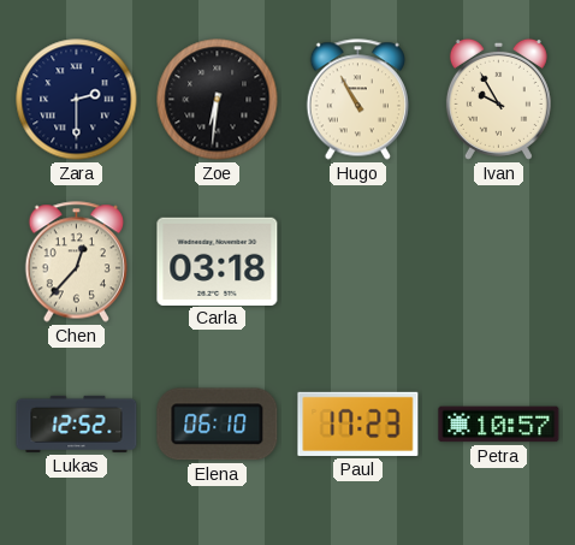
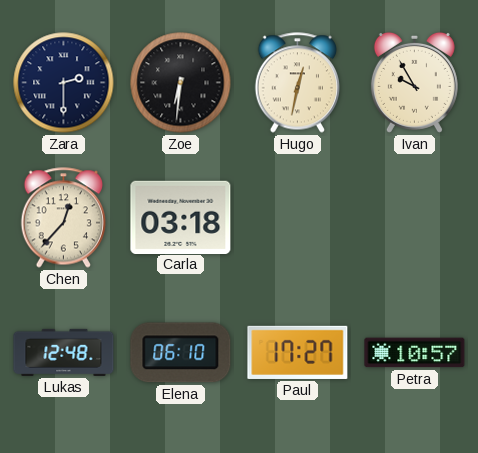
Hugo: 10:55 -> 12:32
Lukas: 12:52 -> 12:48
Paul: 17:23 -> 17:27
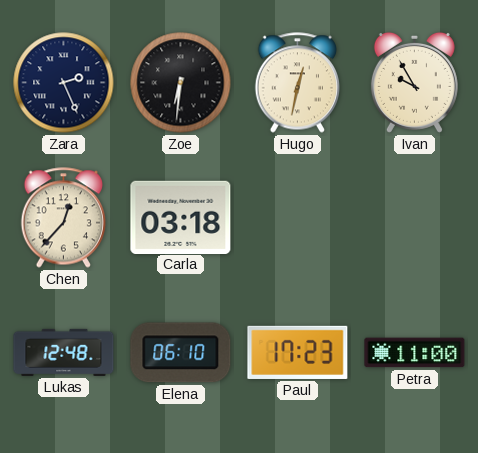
Zara: 2:30 -> 2:26
Paul: 17:27 -> 17:23
Petra: 10:57 -> 11:00
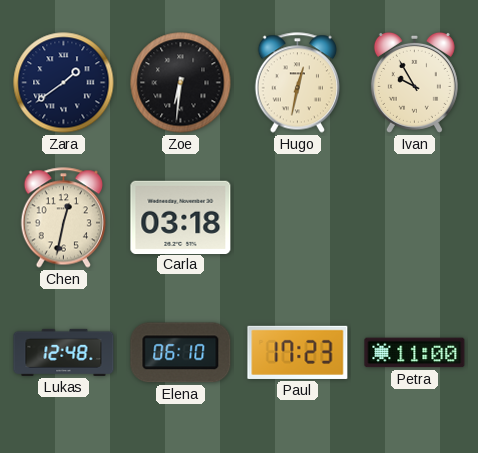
Zara: 2:26 -> 1:39
Chen: 12:37 -> 12:32
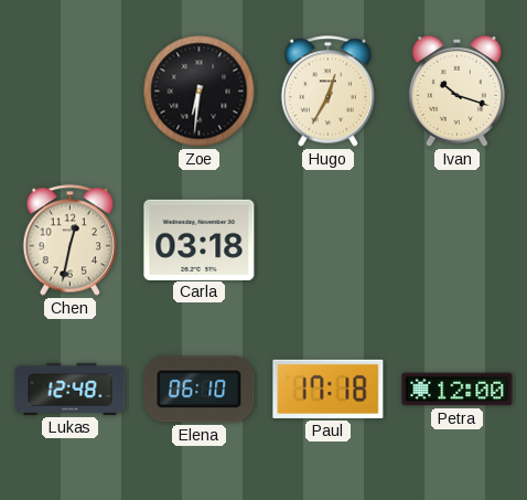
Zara: 1:39 -> none
Hugo: 12:32 -> 12:35
Ivan: 9:55 -> 10:18
Paul: 17:23 -> 17:18
Petra: 11:00 -> 12:00
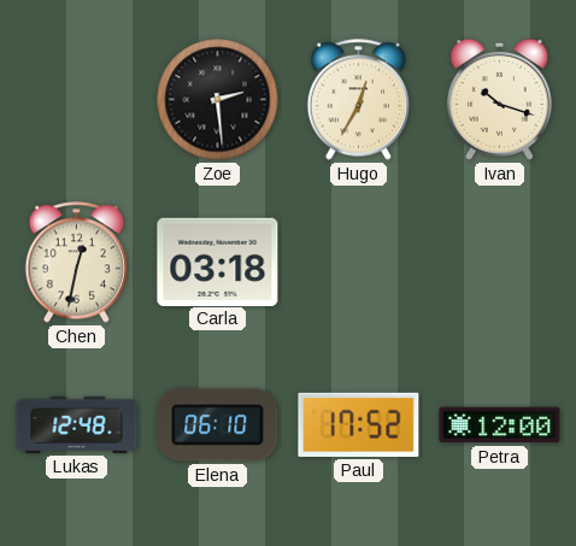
Zoe: 6:31 -> 2:29
Paul: 17:18 -> 17:52
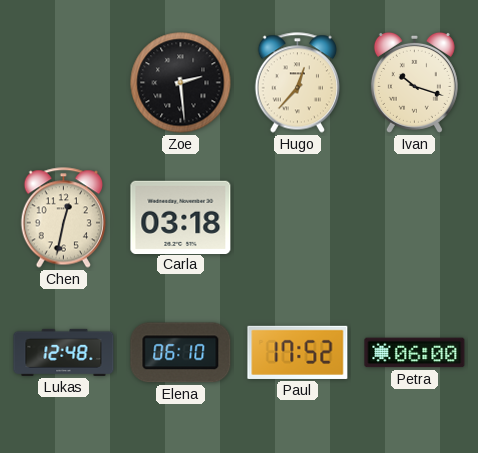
Hugo: 12:35 -> 12:37
Petra: 12:00 -> 06:00
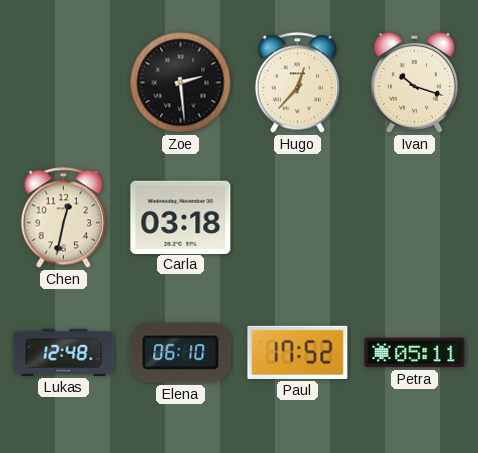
Petra: 06:00 -> 05:11
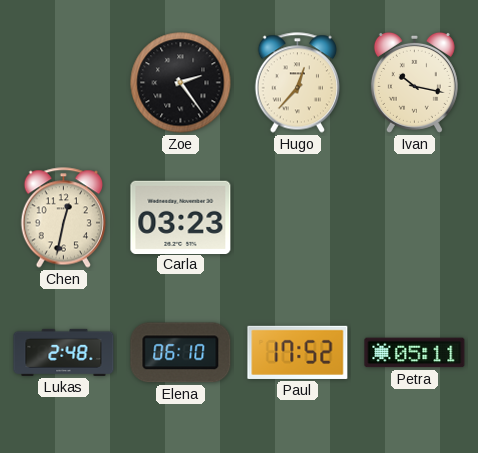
Zoe: 2:29 -> 2:24
Ivan: 10:18 -> 10:17
Carla: 03:18 -> 03:23
Lukas: 12:48 -> 2:48
